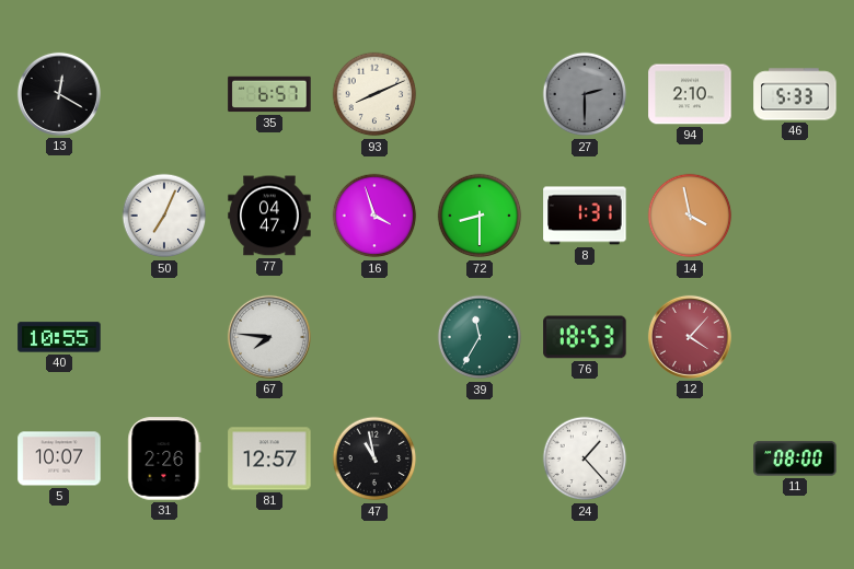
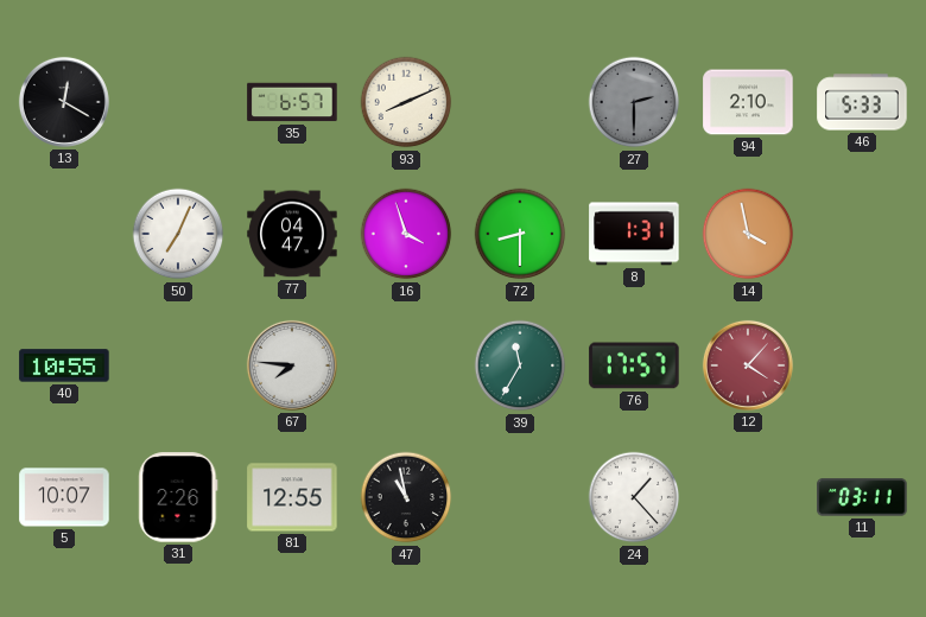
76: 18:53 -> 17:57
81: 12:57 -> 12:55
11: 08:00 -> 03:11
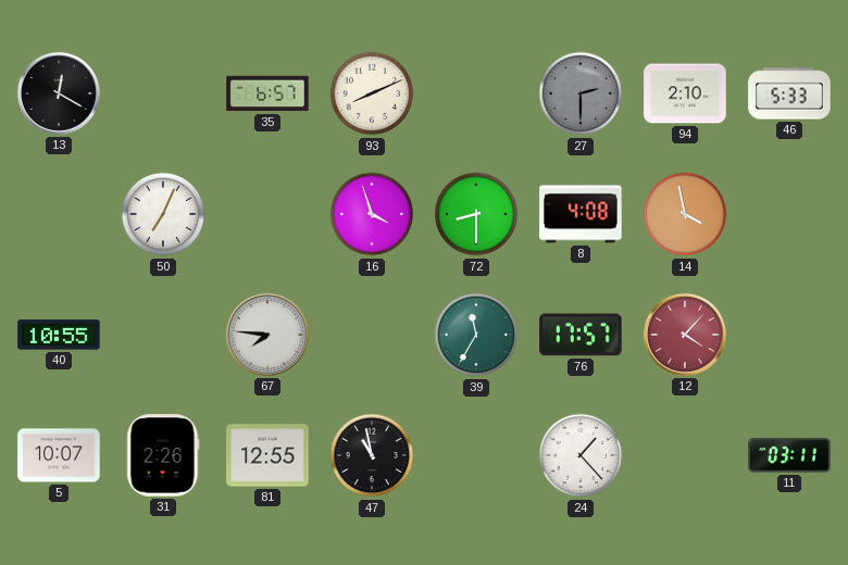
77: 04:47 -> none
8: 1:31 -> 4:08
